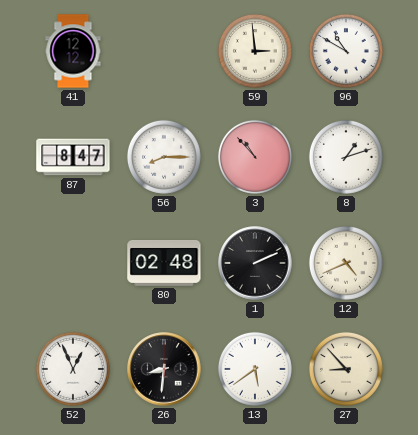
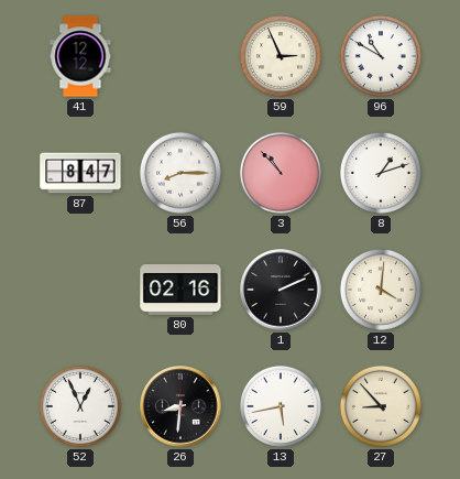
59: 2:59 -> 2:56
80: 02:48 -> 02:16
12: 4:41 -> 4:01
13: 5:39 -> 5:43
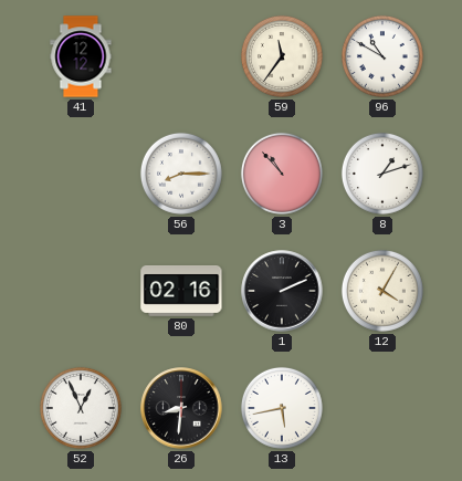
59: 2:56 -> 11:36
87: 8:47 -> none
12: 4:01 -> 4:05
27: 8:53 -> none
